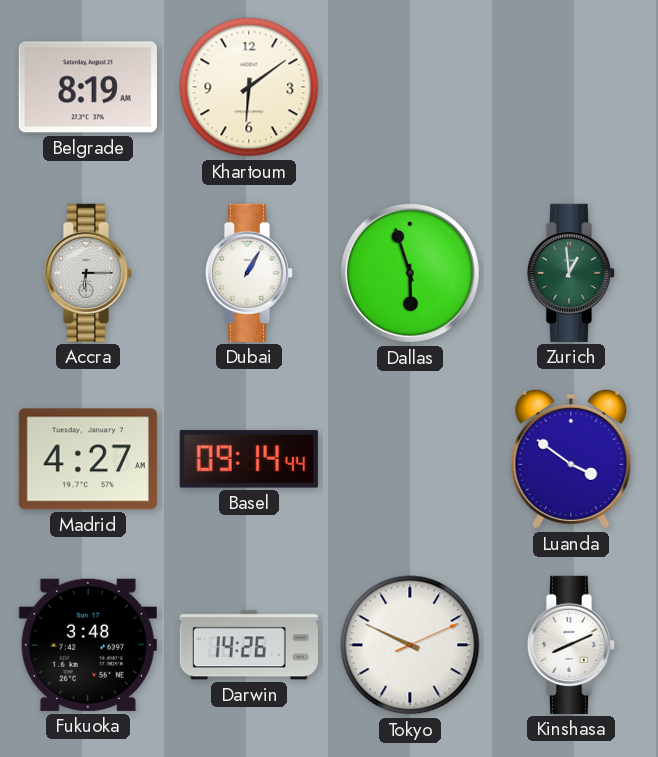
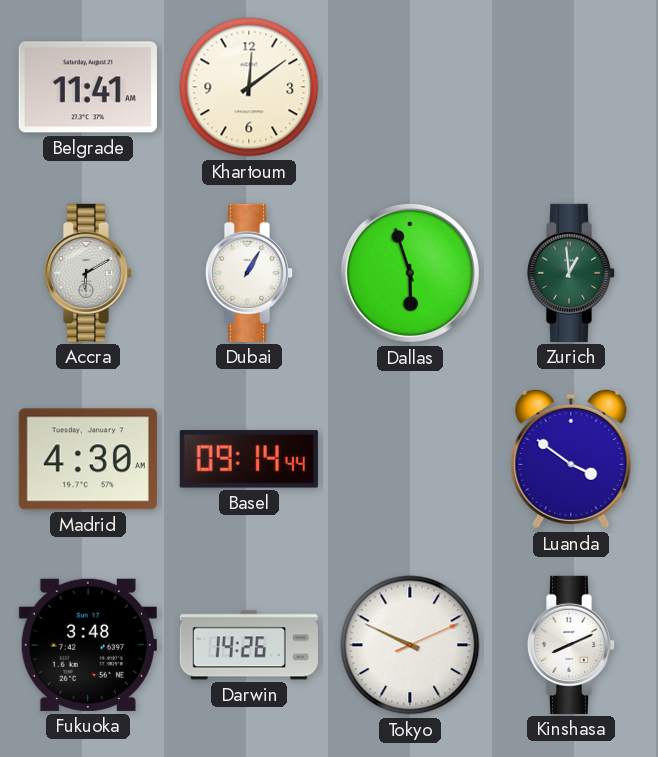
Belgrade: 8:19 -> 11:41
Khartoum: 6:09 -> 12:09
Accra: 6:15 -> 6:10
Madrid: 4:27 -> 4:30
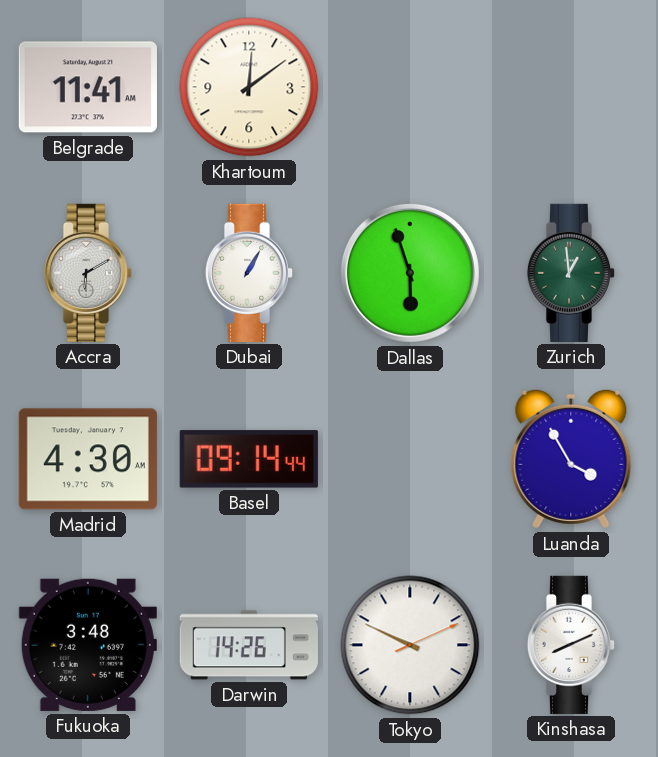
Luanda: 3:51 -> 3:55
